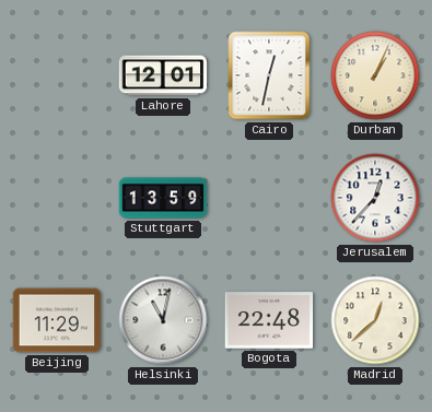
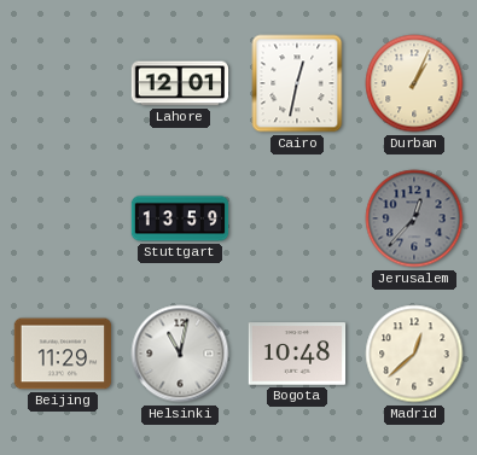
Jerusalem dial: white -> grey
Bogota: 22:48 -> 10:48
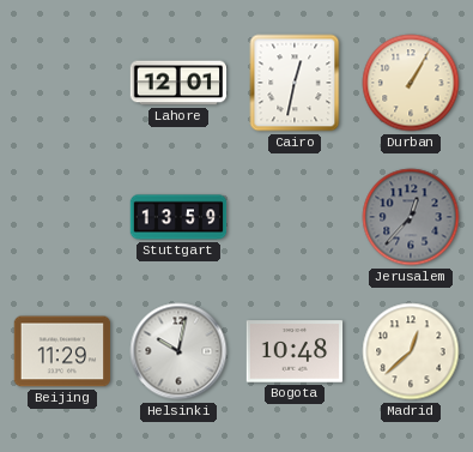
Durban: 1:04 -> 1:05
Helsinki: 11:02 -> 10:02
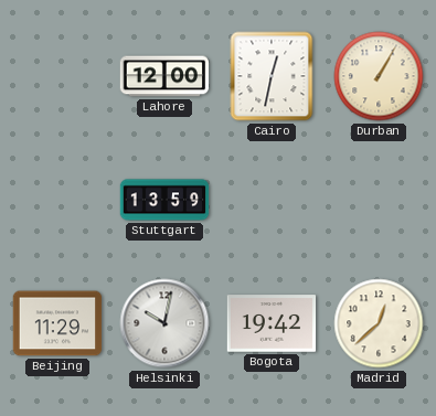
Lahore: 12:01 -> 12:00
Jerusalem: 12:37 -> none
Bogota: 10:48 -> 19:42
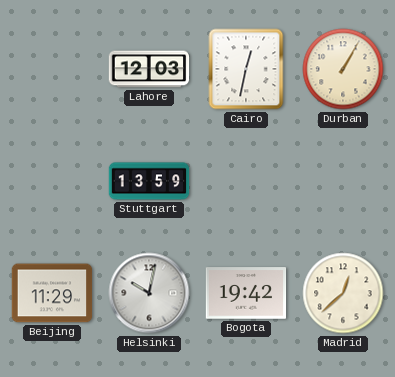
Lahore: 12:00 -> 12:03
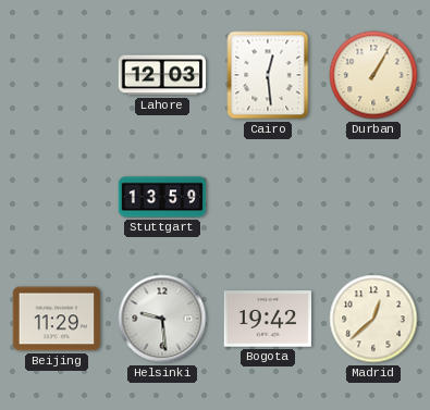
Cairo: 12:32 -> 12:29
Helsinki: 10:02 -> 9:29
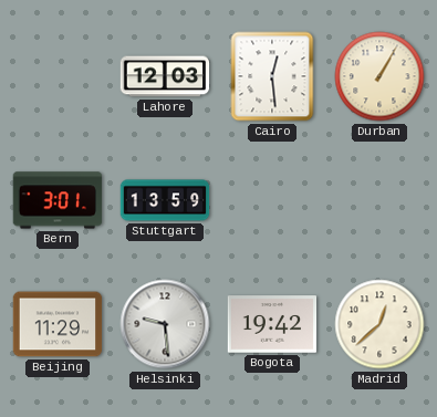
Bern: none -> 3:01
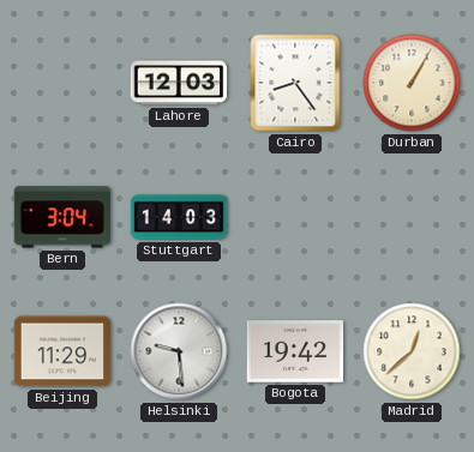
Cairo: 12:29 -> 8:24
Bern: 3:01 -> 3:04
Stuttgart: 13:59 -> 14:03
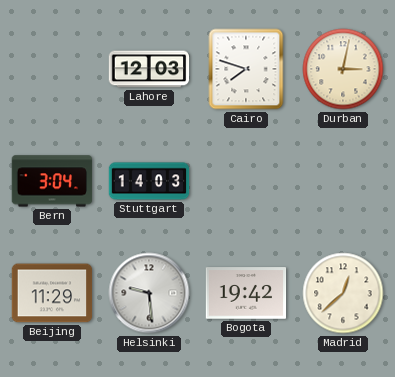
Cairo: 8:24 -> 7:48
Durban: 1:05 -> 3:02
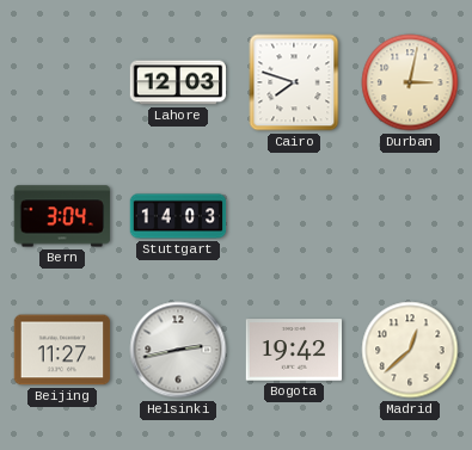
Beijing: 11:29 -> 11:27
Helsinki: 9:29 -> 2:43
